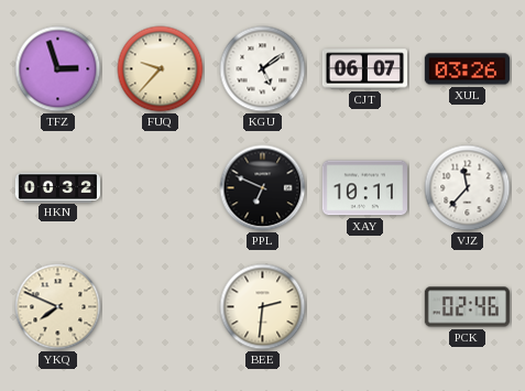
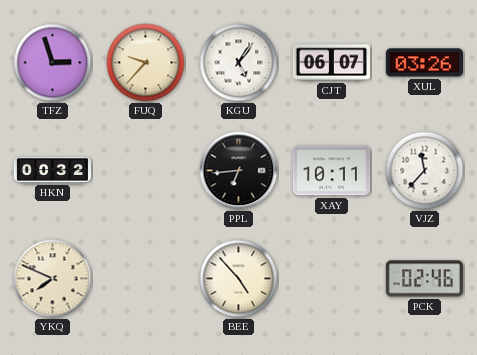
KGU: 5:09 -> 5:06
PPL: 6:49 -> 6:44
BEE: 2:31 -> 4:53
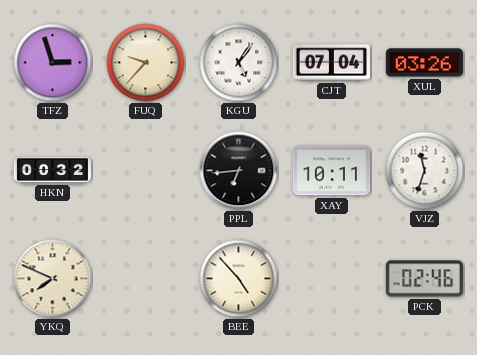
CJT: 06:07 -> 07:04
VJZ: 11:37 -> 11:33
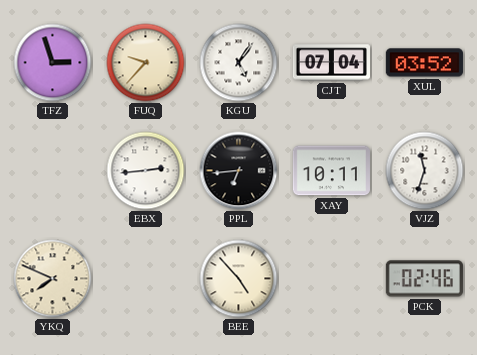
XUL: 03:26 -> 03:52
HKN: 00:32 -> none
EBX: none -> 2:44
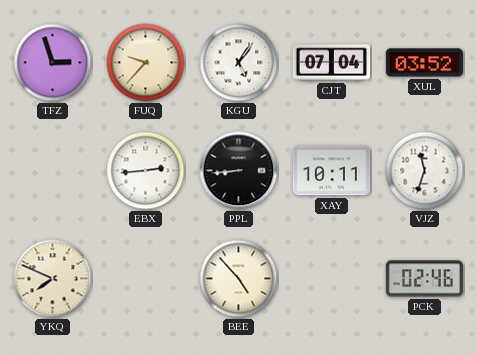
PPL: 6:44 -> 8:44
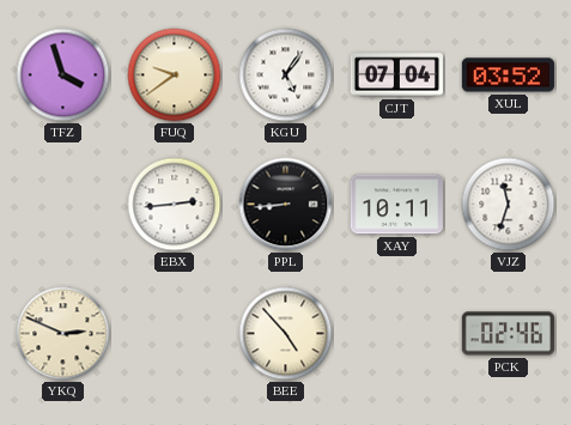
TFZ: 2:57 -> 3:57
FUQ: 9:37 -> 9:39
YKQ: 7:49 -> 2:49
